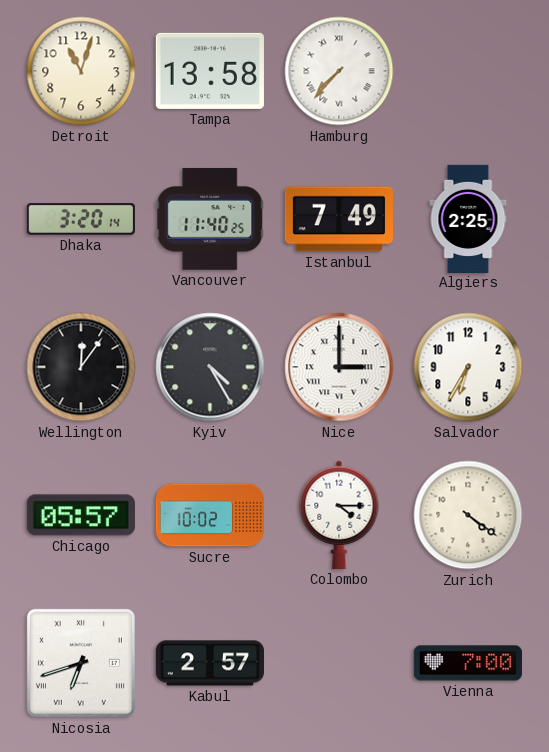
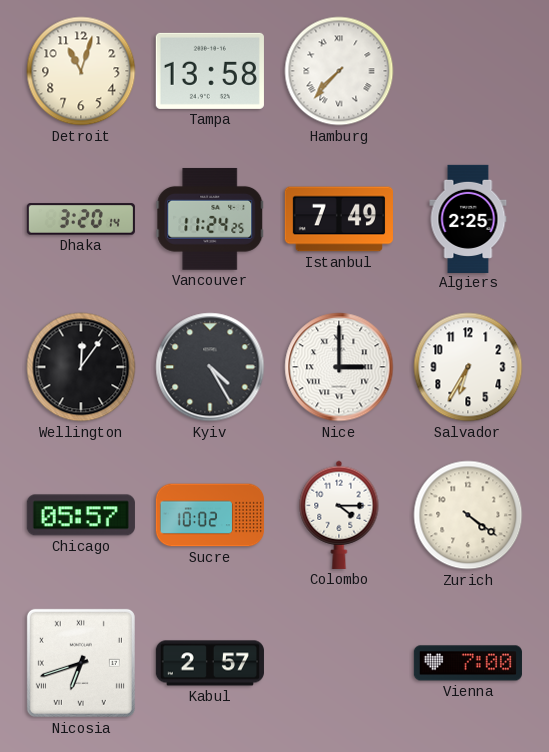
Vancouver: 11:40 -> 11:24
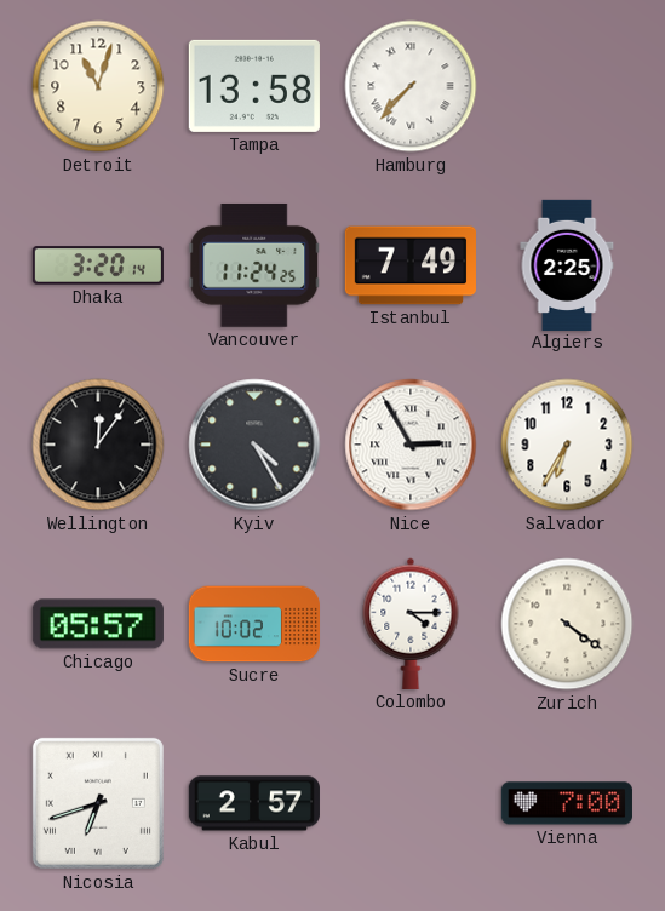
Nice: 3:00 -> 2:55
